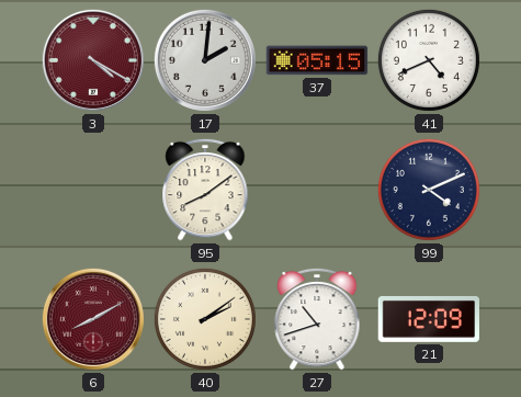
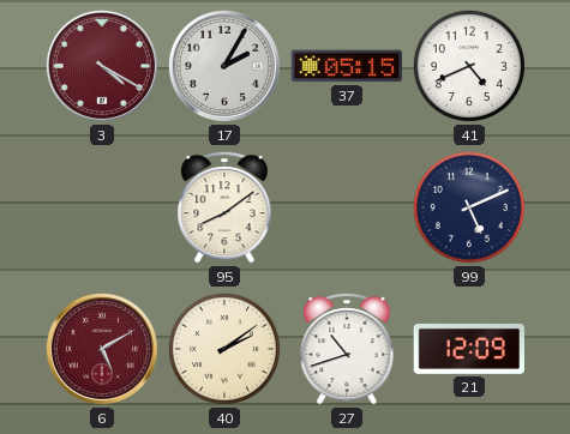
17: 2:01 -> 2:05
99: 4:11 -> 5:11
6: 8:10 -> 5:10
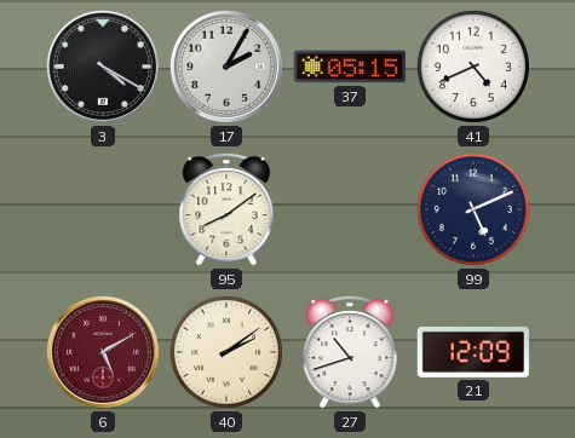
3 dial: burgundy -> black
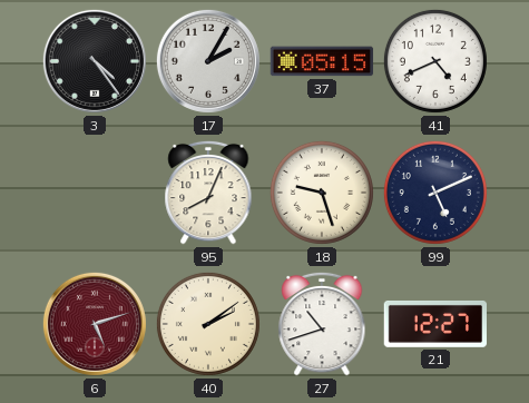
3: 4:20 -> 4:24
95: 8:09 -> 8:04
18: none -> 9:27
6: 5:10 -> 5:12
21: 12:09 -> 12:27
